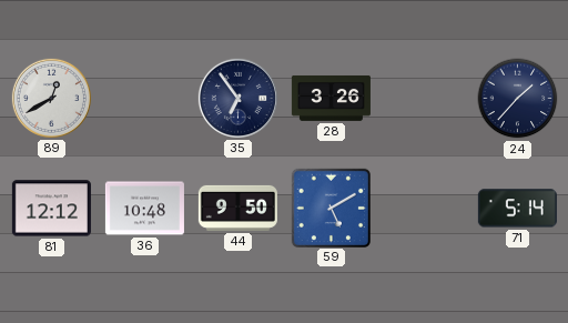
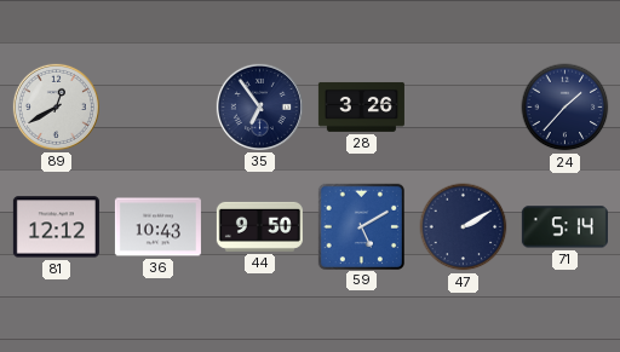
36: 10:48 -> 10:43
47: none -> 2:10
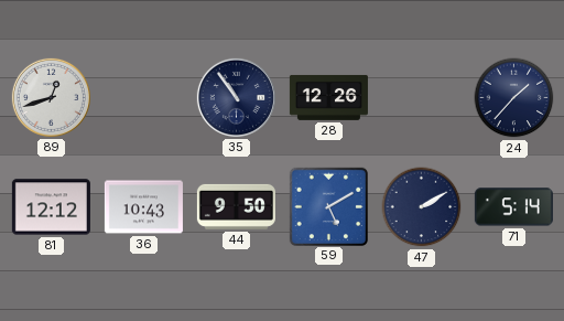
89: 12:40 -> 12:42
35: 6:54 -> 10:54
28: 3:26 -> 12:26
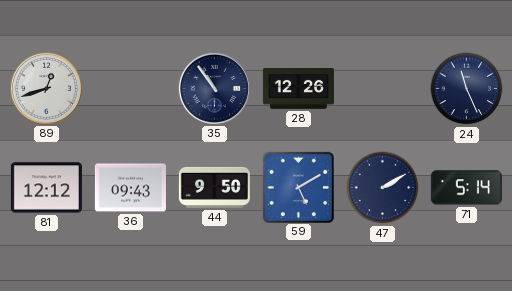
24: 1:37 -> 11:26
36: 10:43 -> 09:43
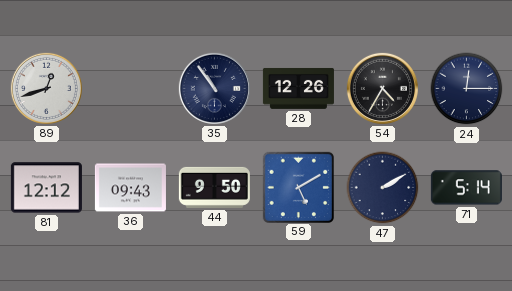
54: none -> 4:35
24: 11:26 -> 12:15
